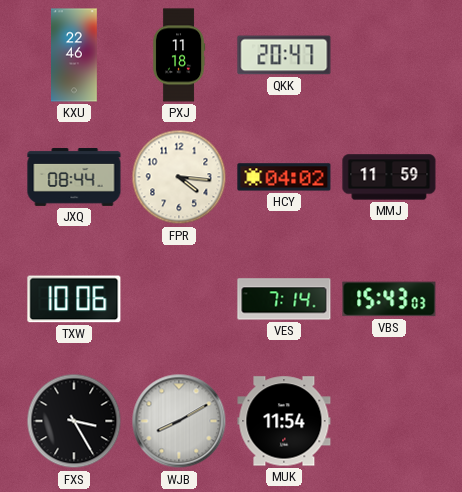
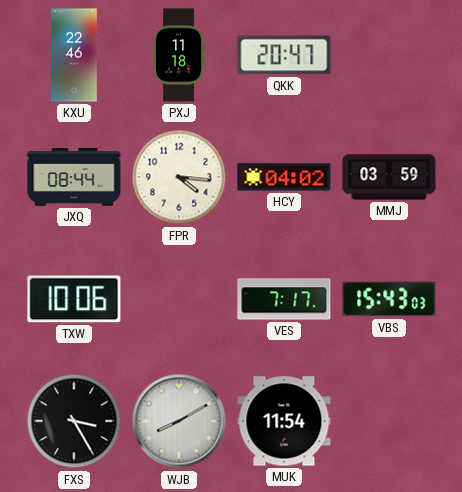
MMJ: 11:59 -> 03:59
VES: 7:14 -> 7:17
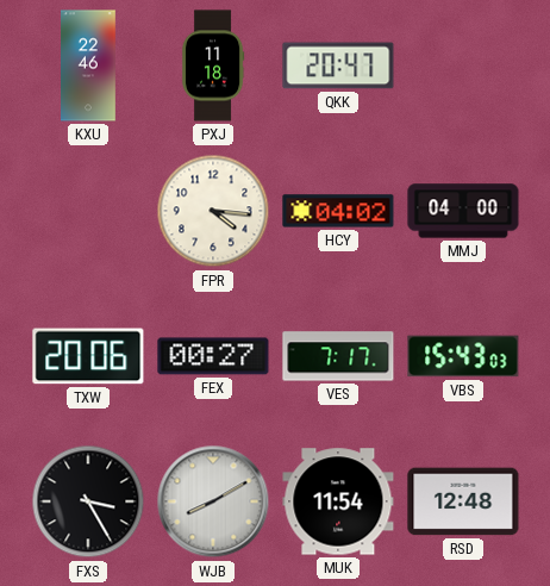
JXQ: 08:44 -> none
MMJ: 03:59 -> 04:00
TXW: 10:06 -> 20:06
FEX: none -> 00:27
RSD: none -> 12:48
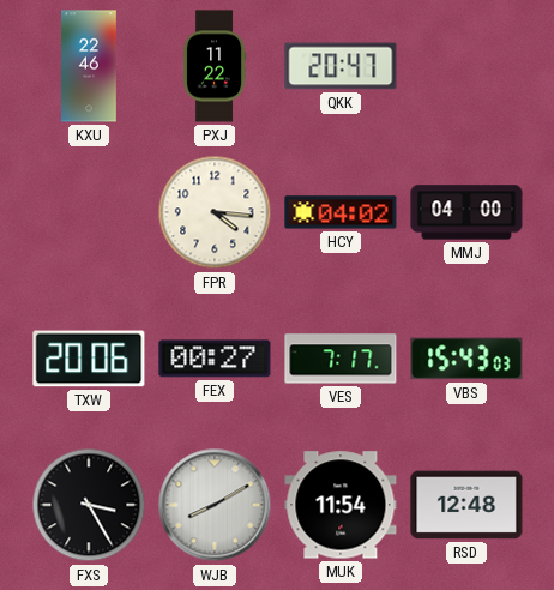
PXJ: 11:18 -> 11:22
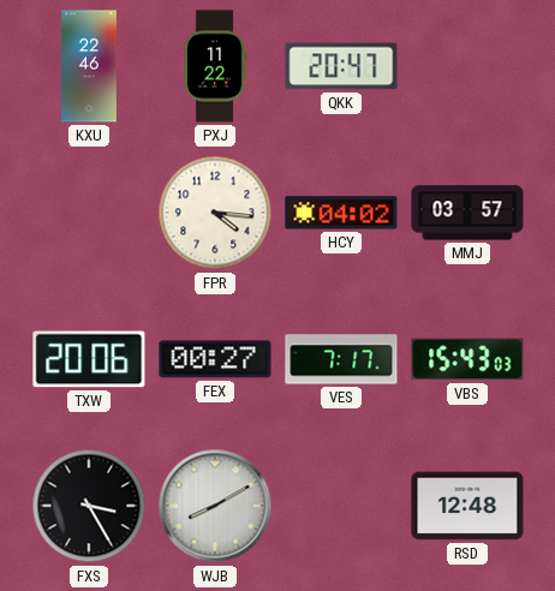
MMJ: 04:00 -> 03:57
MUK: 11:54 -> none
